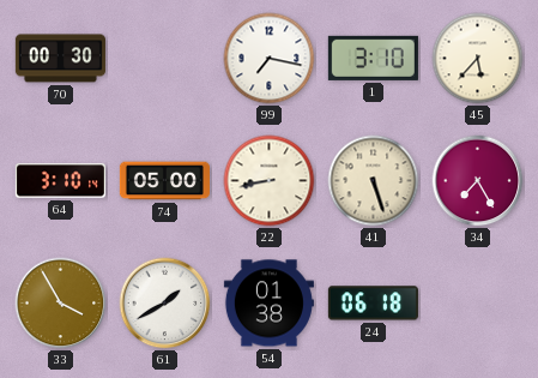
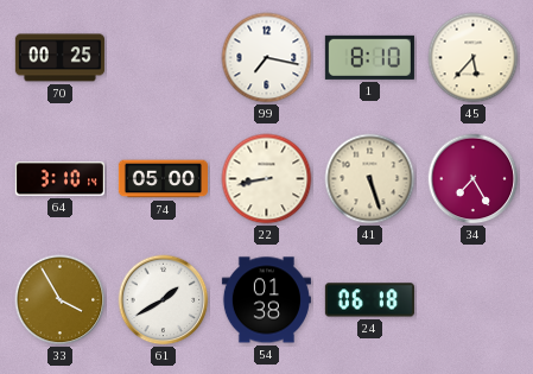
70: 00:30 -> 00:25
1: 3:10 -> 8:10
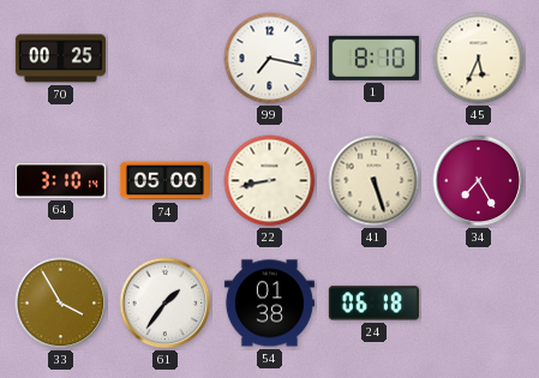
45: 5:37 -> 5:34
61: 1:40 -> 1:36
